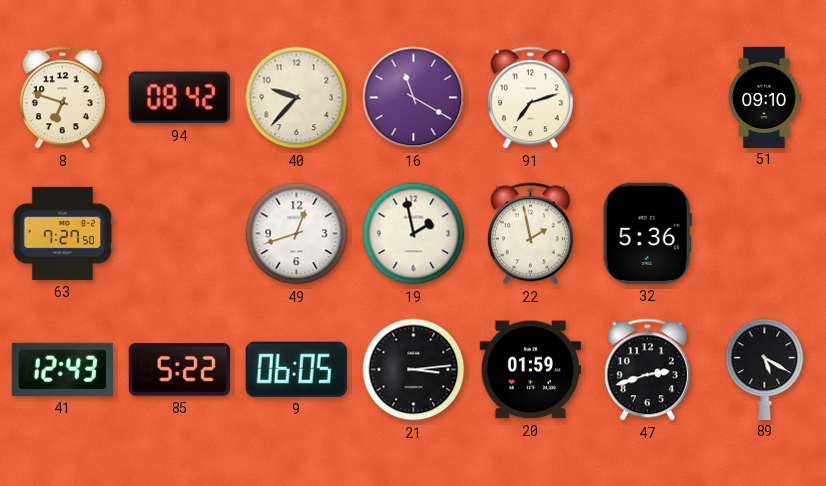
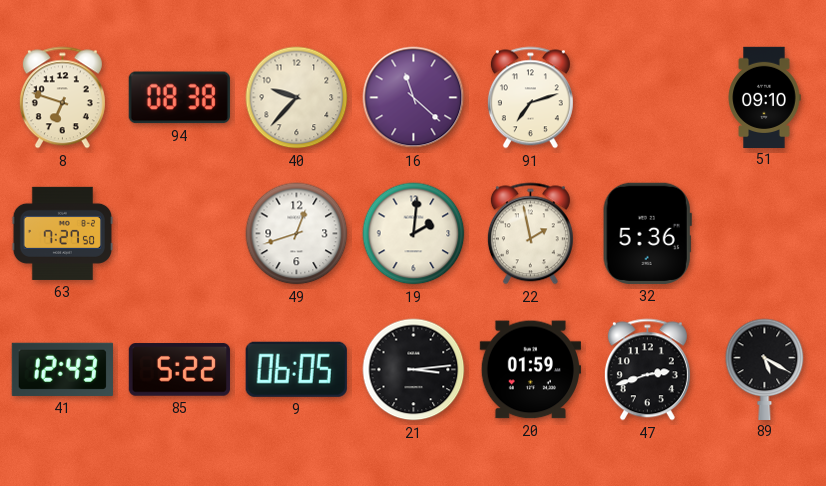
94: 08:42 -> 08:38
16: 11:20 -> 11:22
19: 1:58 -> 2:01
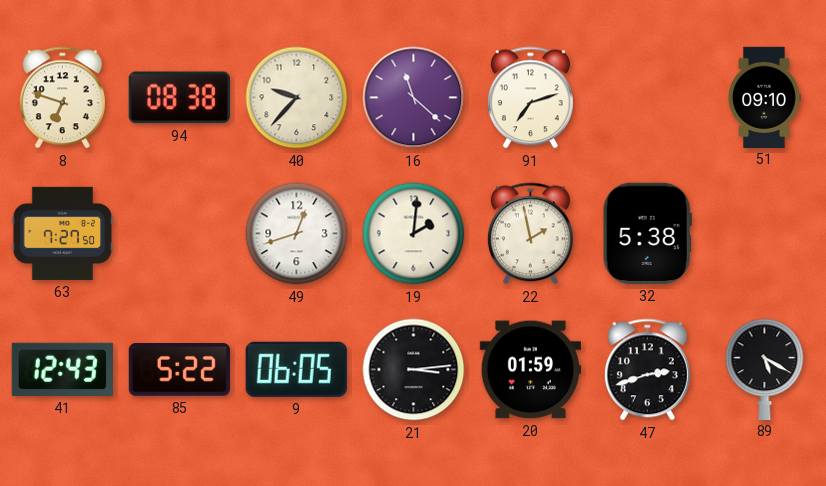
32: 5:36 -> 5:38
